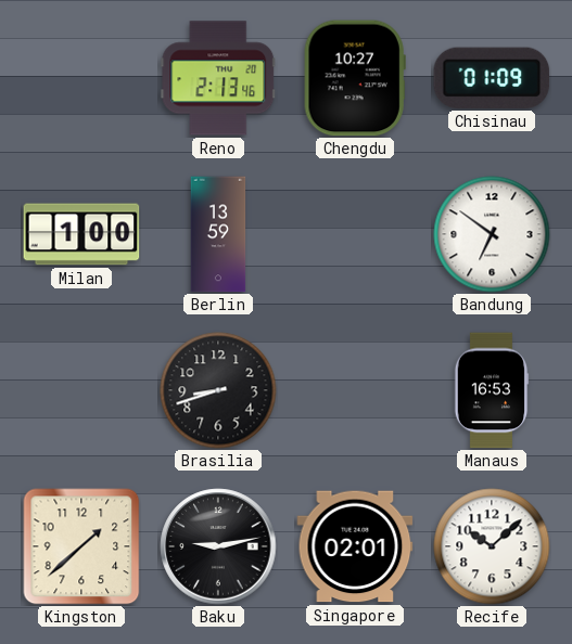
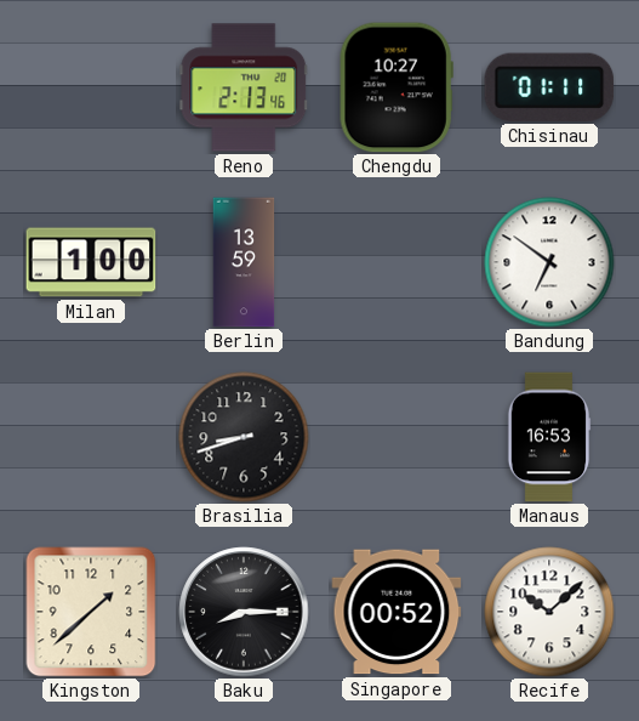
Chisinau: 01:09 -> 01:11
Baku: 9:13 -> 8:15
Singapore: 02:01 -> 00:52
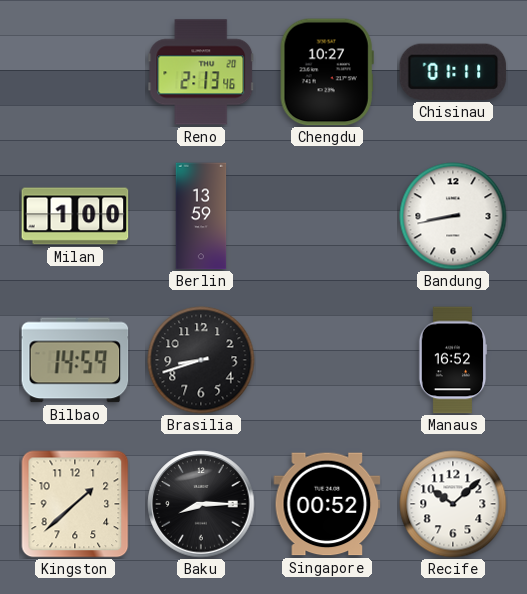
Bandung: 6:51 -> 8:43
Bilbao: none -> 14:59
Manaus: 16:53 -> 16:52
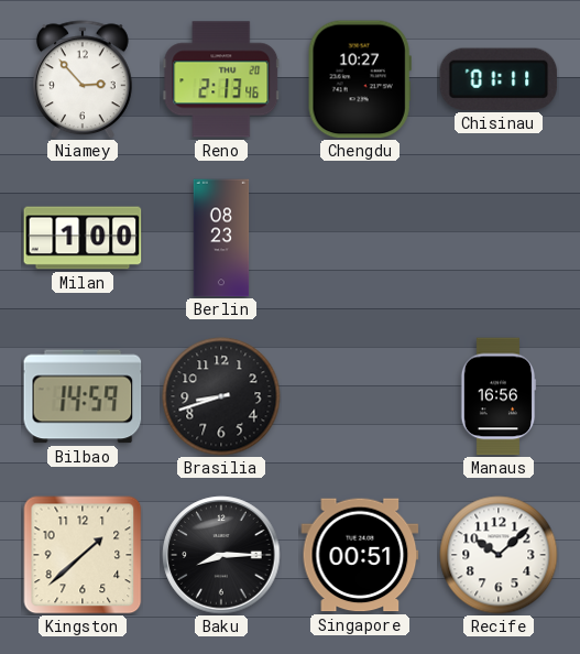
Niamey: none -> 2:53
Berlin: 13:59 -> 08:23
Bandung: 8:43 -> none
Manaus: 16:52 -> 16:56
Singapore: 00:52 -> 00:51
